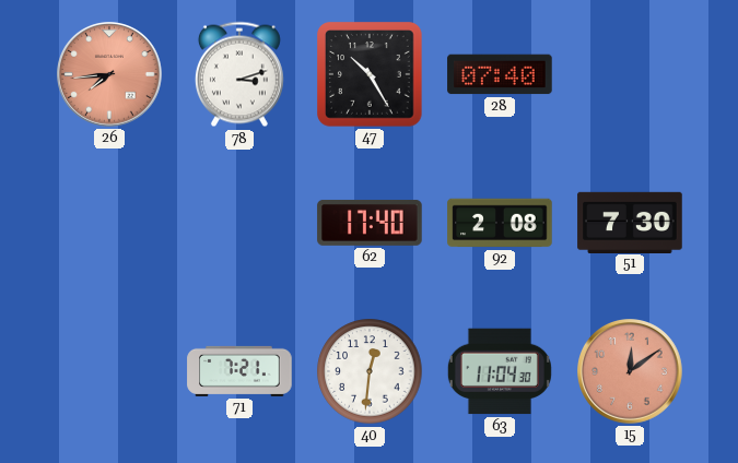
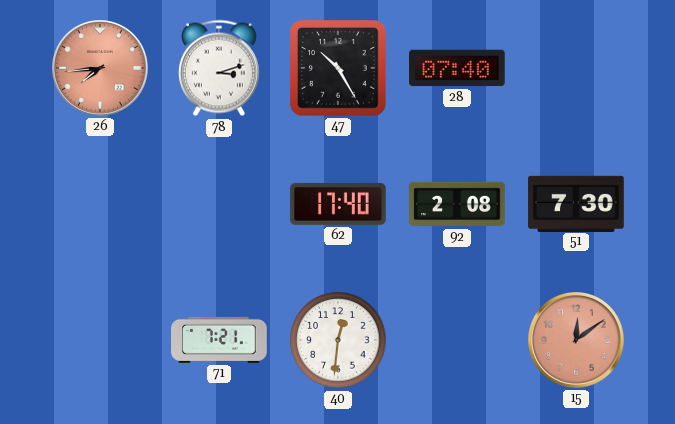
63: 11:04 -> none
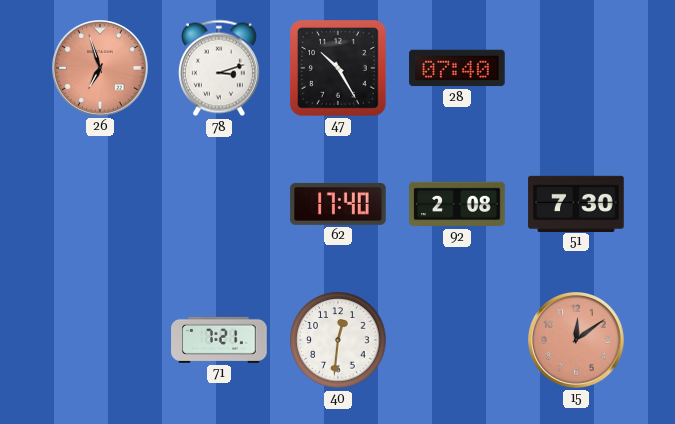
26: 7:44 -> 6:57
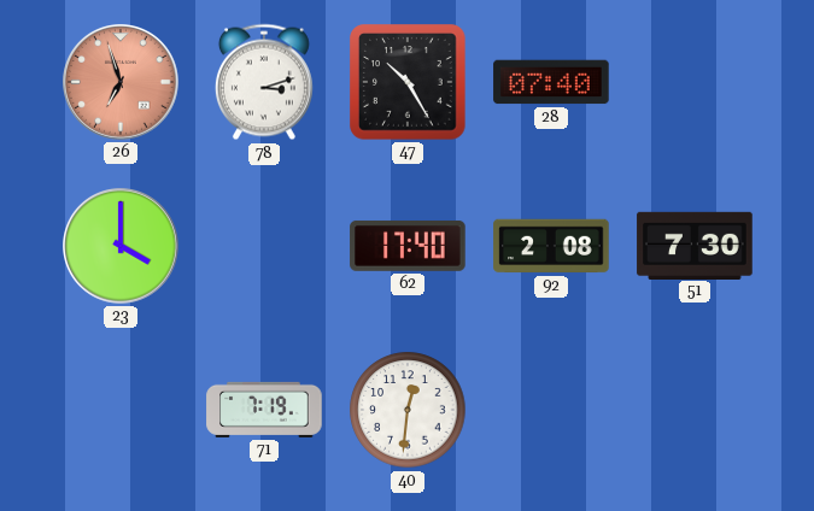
23: none -> 4:00
71: 7:21 -> 7:19
15: 12:09 -> none
